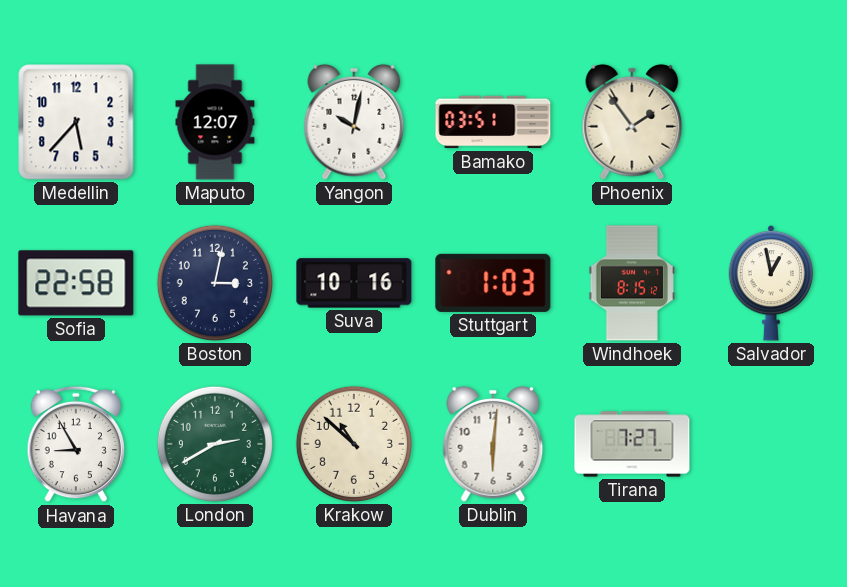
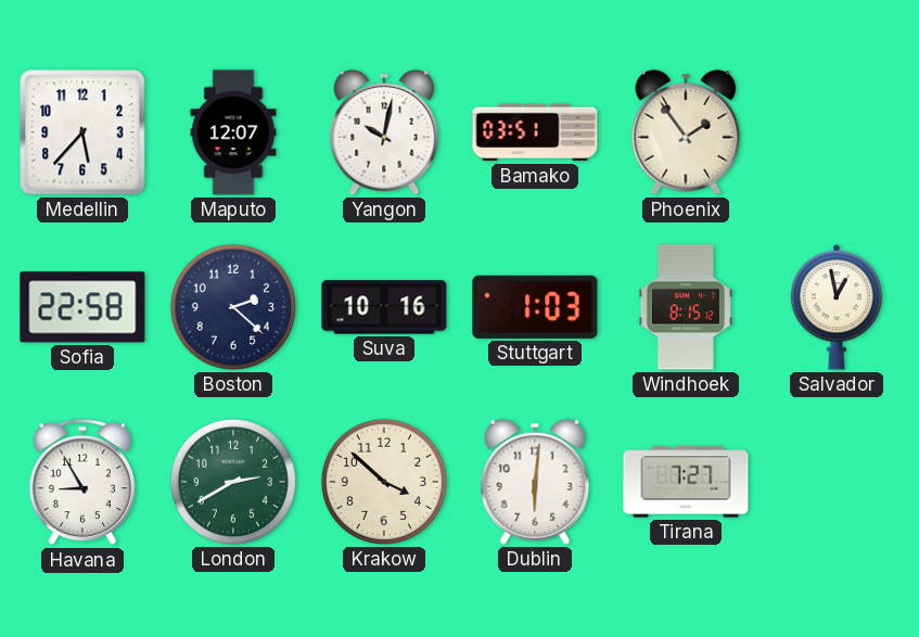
Boston: 3:02 -> 2:22
Krakow: 10:52 -> 3:52
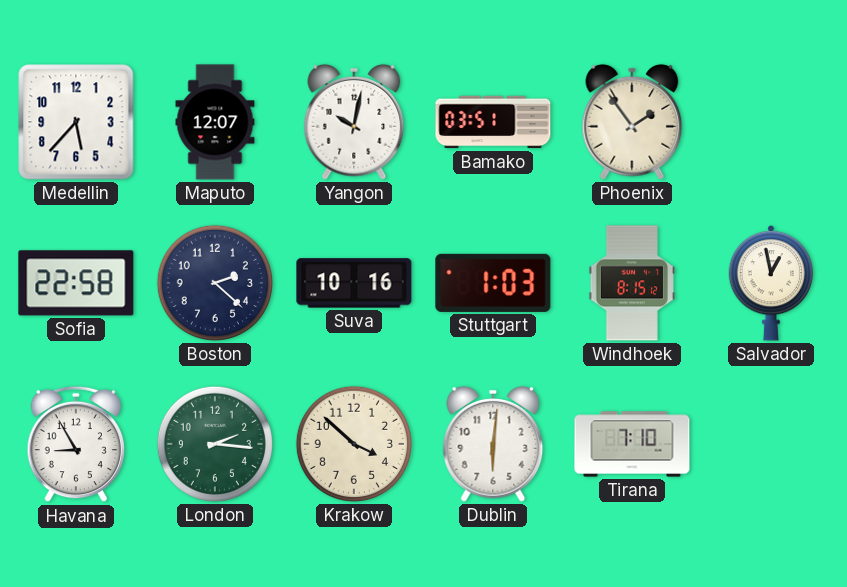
London: 2:40 -> 2:16
Tirana: 7:27 -> 7:10
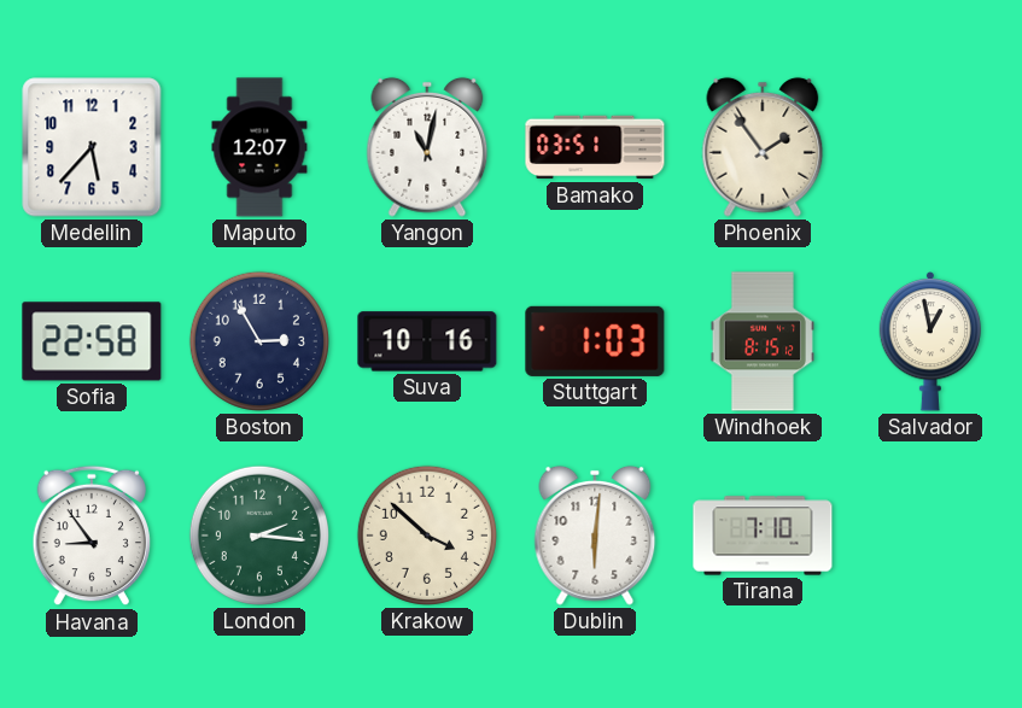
Yangon: 10:02 -> 11:02
Boston: 2:22 -> 2:55
Havana: 8:55 -> 8:54
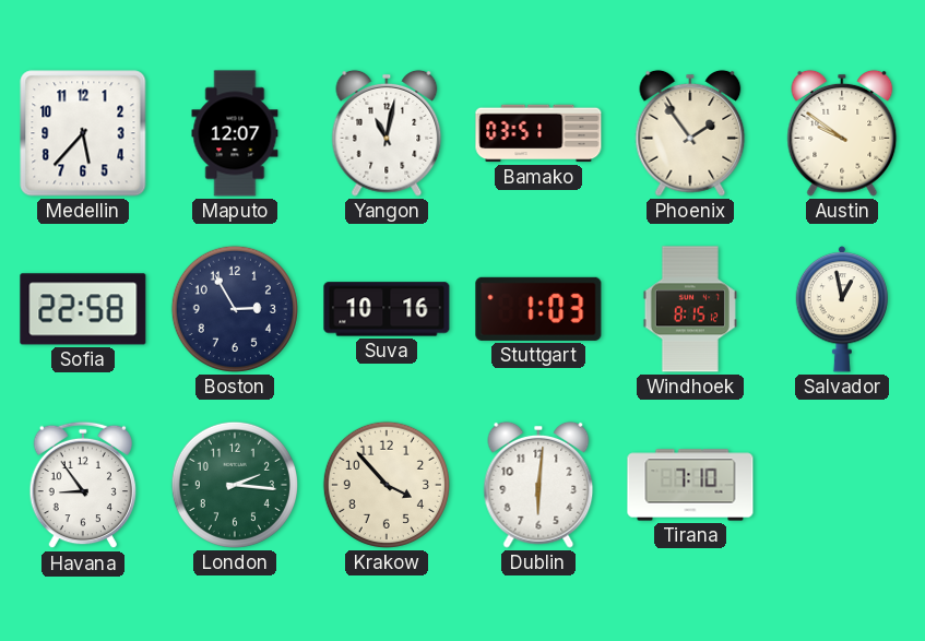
Austin: none -> 9:51
Krakow: 3:52 -> 3:53
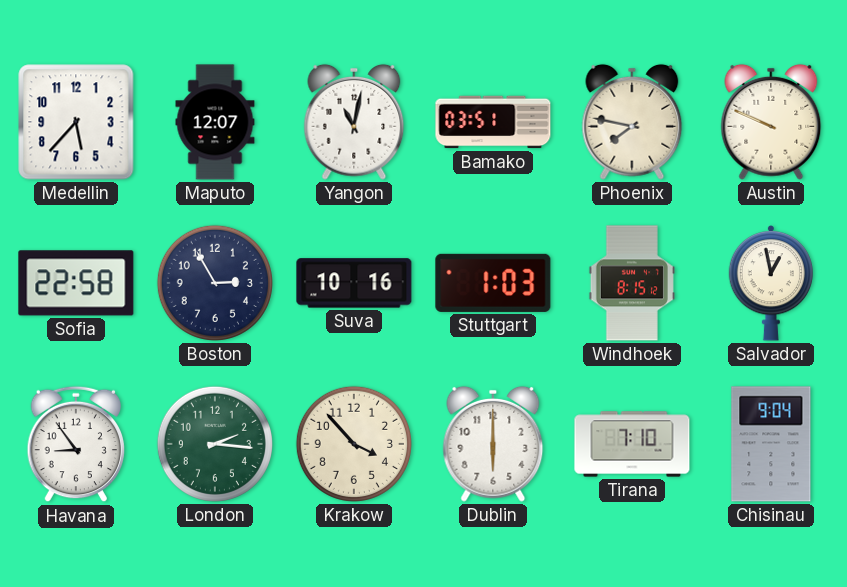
Phoenix: 1:54 -> 7:47
Austin: 9:51 -> 9:49
Dublin: 6:01 -> 6:00
Chisinau: none -> 9:04
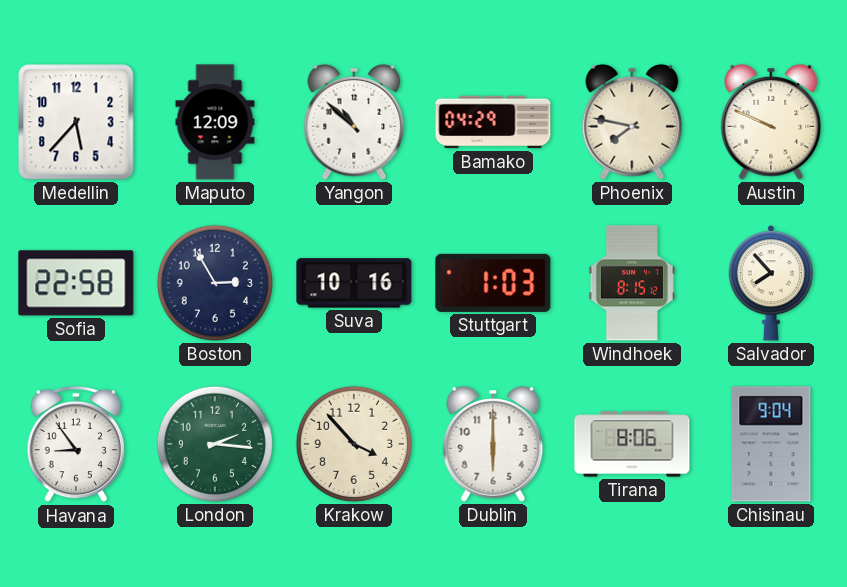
Maputo: 12:07 -> 12:09
Yangon: 11:02 -> 10:52
Bamako: 03:51 -> 04:29
Salvador: 12:58 -> 7:53
Tirana: 7:10 -> 8:06
